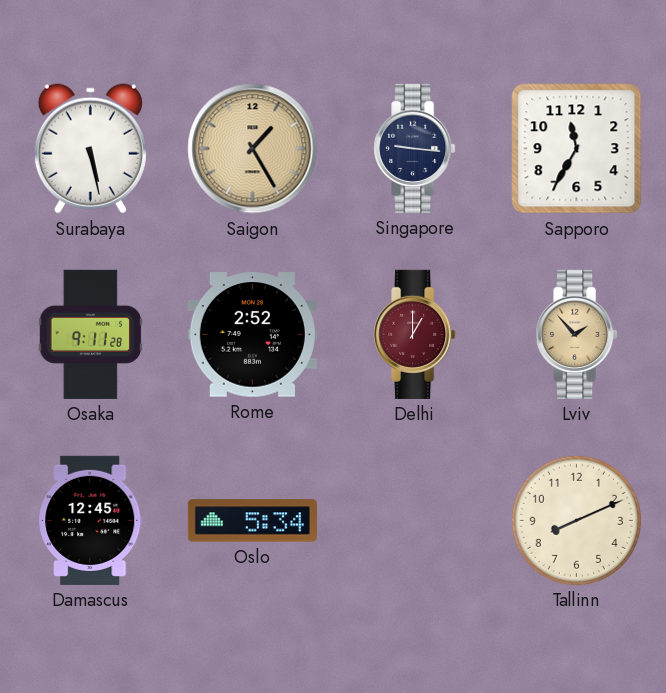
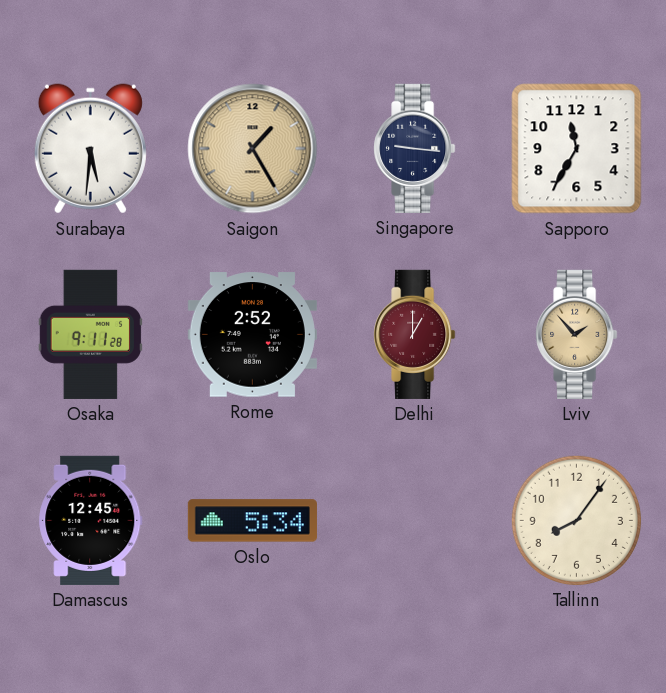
Surabaya: 5:28 -> 5:31
Tallinn: 8:11 -> 8:06
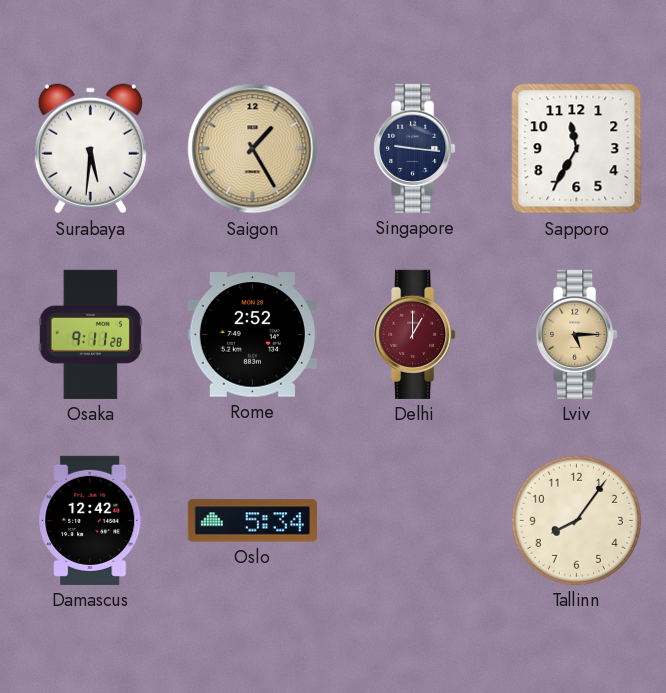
Lviv: 1:53 -> 5:15
Damascus: 12:45 -> 12:42
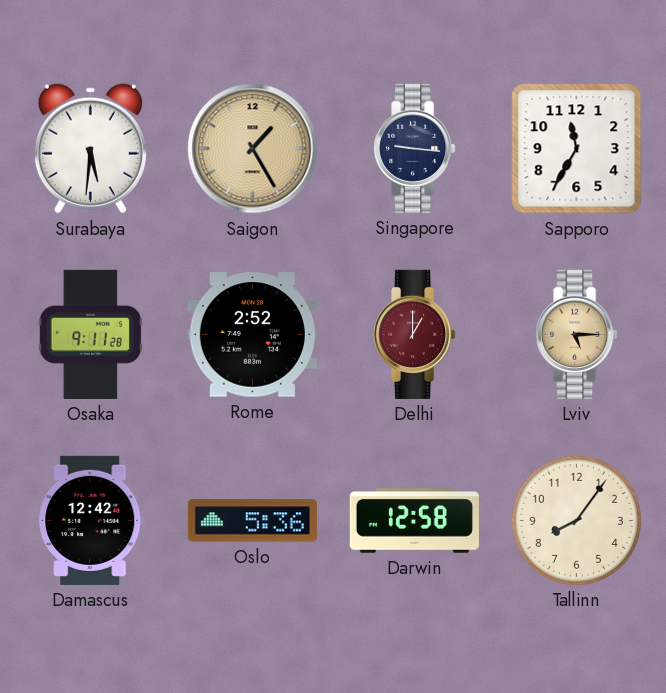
Oslo: 5:34 -> 5:36
Darwin: none -> 12:58
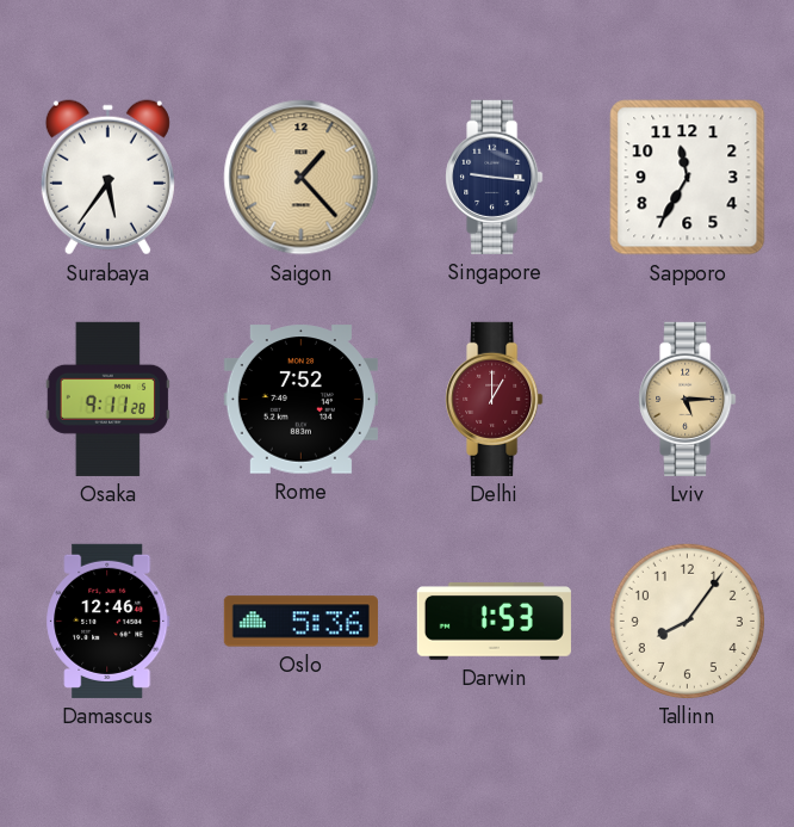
Surabaya: 5:31 -> 5:36
Saigon: 1:25 -> 1:23
Rome: 2:52 -> 7:52
Damascus: 12:42 -> 12:46
Darwin: 12:58 -> 1:53
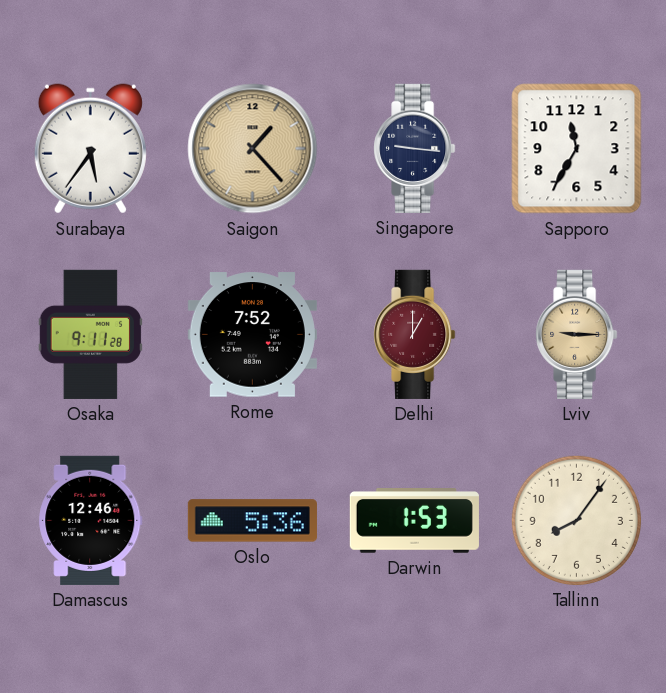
Lviv: 5:15 -> 9:15
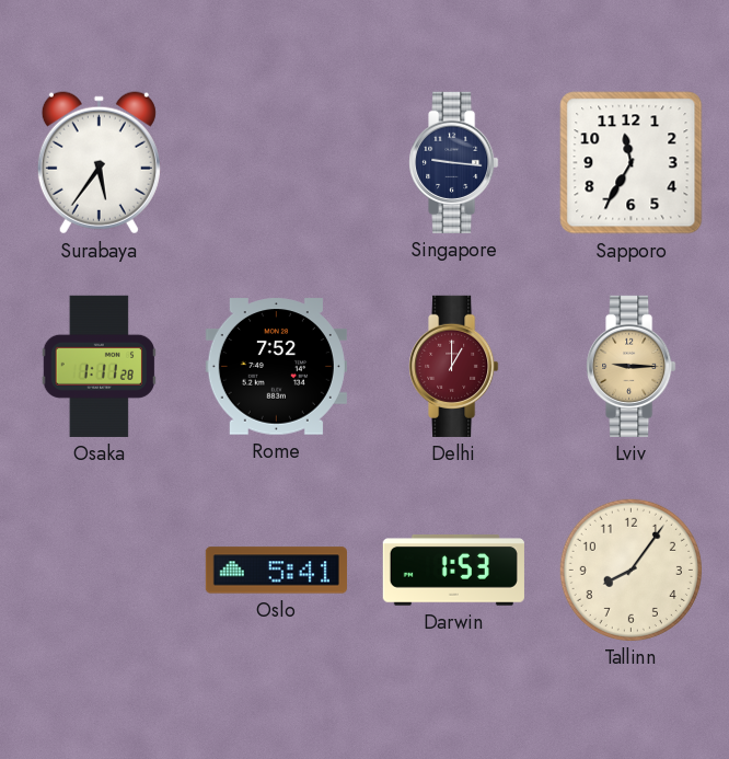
Saigon: 1:23 -> none
Osaka: 9:11 -> 1:11
Damascus: 12:46 -> none
Oslo: 5:36 -> 5:41
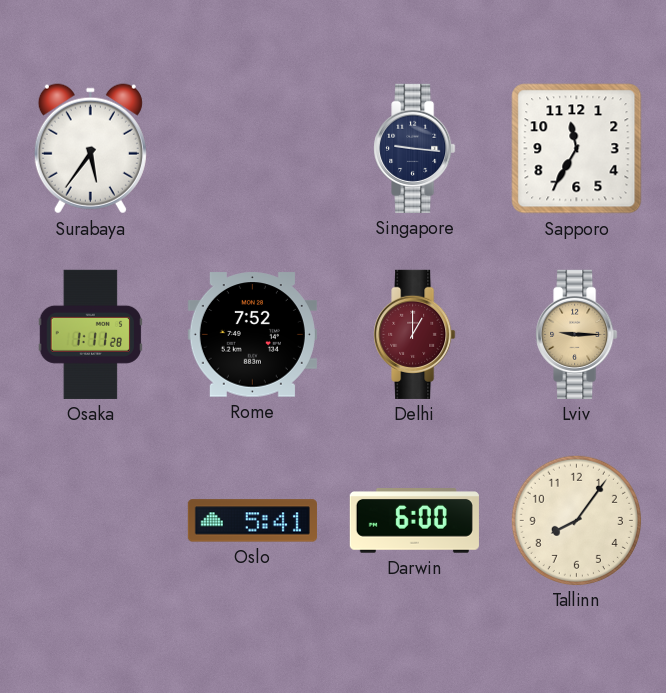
Darwin: 1:53 -> 6:00
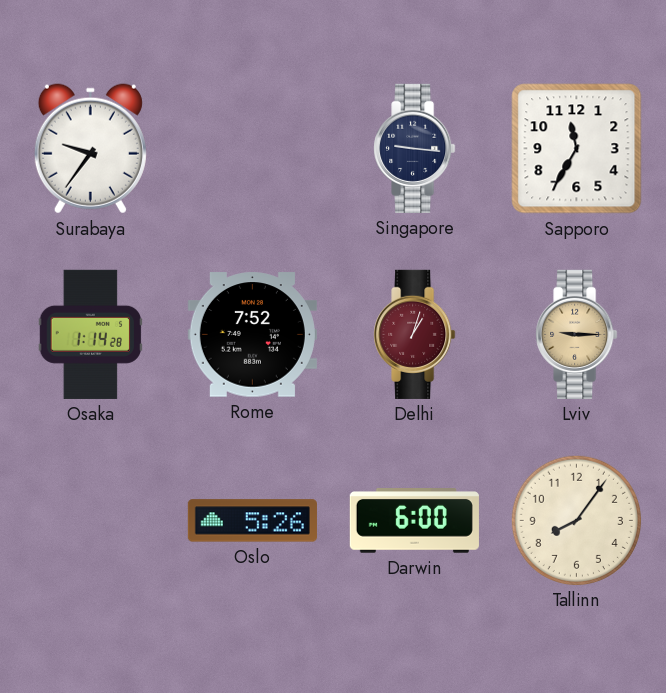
Surabaya: 5:36 -> 9:36
Osaka: 1:11 -> 1:14
Delhi: 1:00 -> 1:03
Oslo: 5:41 -> 5:26
